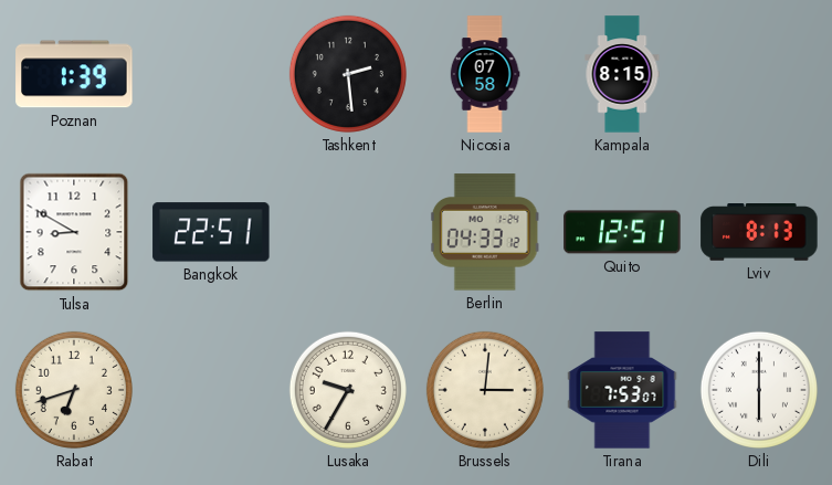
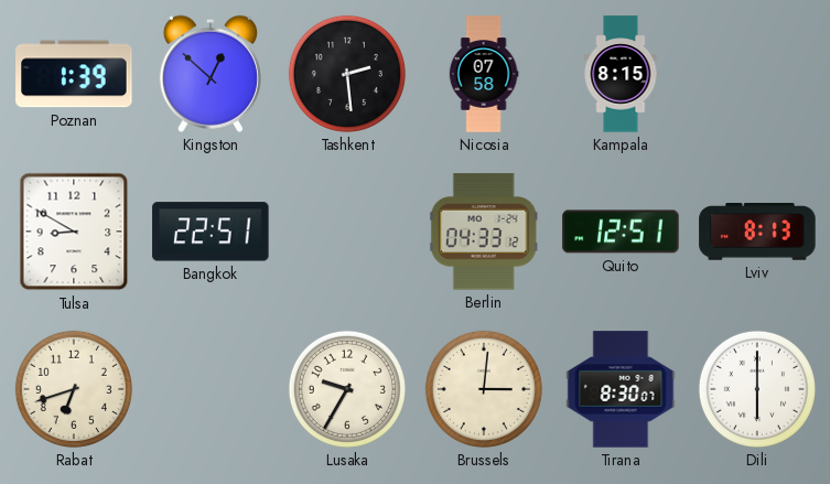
Kingston: none -> 12:52
Tirana: 7:53 -> 8:30
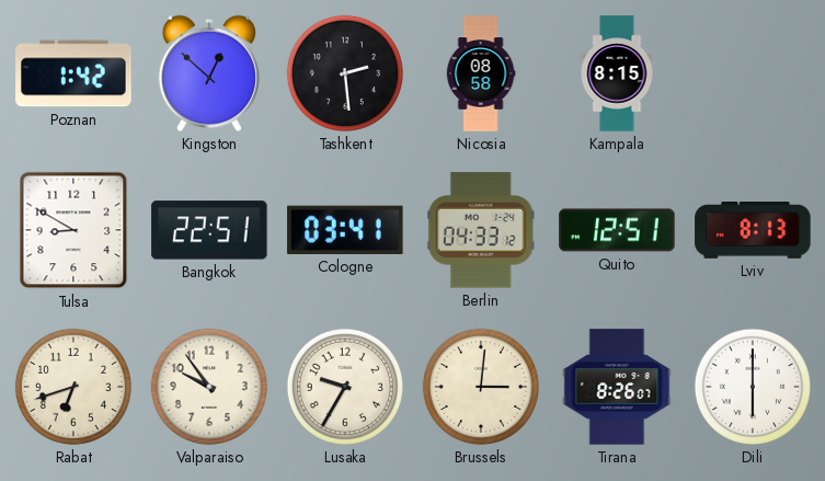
Poznan: 1:39 -> 1:42
Nicosia: 07:58 -> 08:58
Cologne: none -> 03:41
Valparaiso: none -> 9:54
Tirana: 8:30 -> 8:26
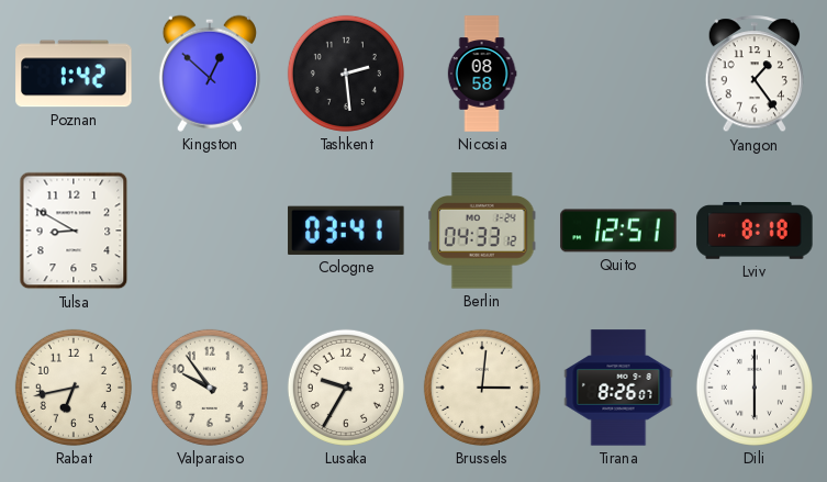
Kampala: 8:15 -> none
Yangon: none -> 1:24
Bangkok: 22:51 -> none
Lviv: 8:13 -> 8:18
Rabat: 6:42 -> 6:43
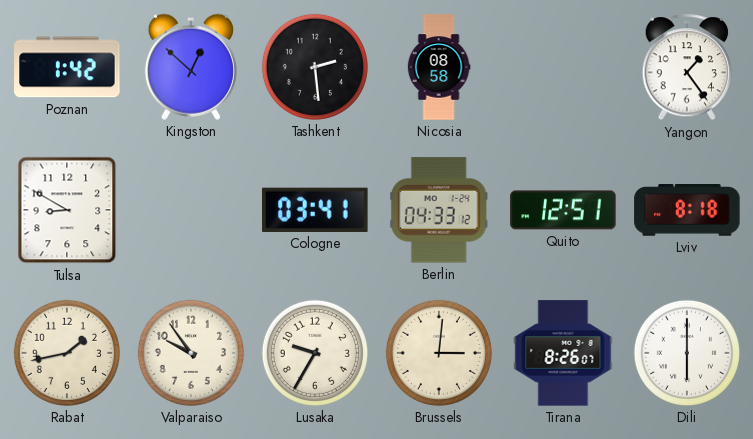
Rabat: 6:43 -> 1:43
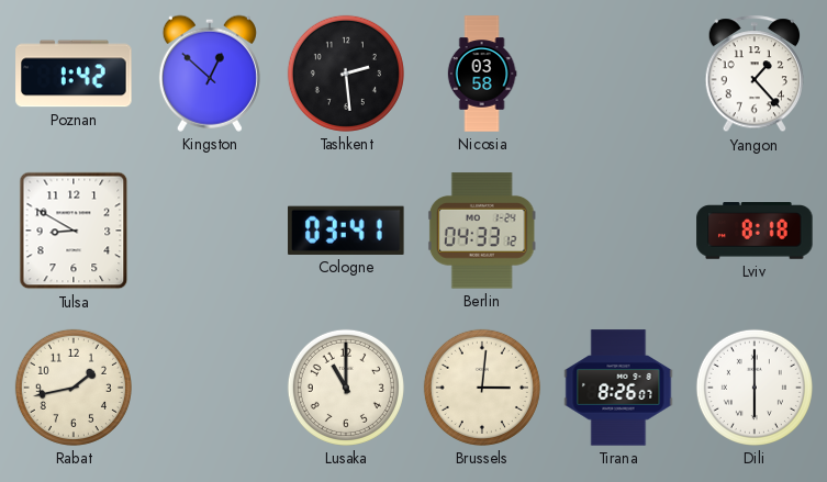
Nicosia: 08:58 -> 03:58
Yangon: 1:24 -> 1:23
Quito: 12:51 -> none
Valparaiso: 9:54 -> none
Lusaka: 9:35 -> 11:00
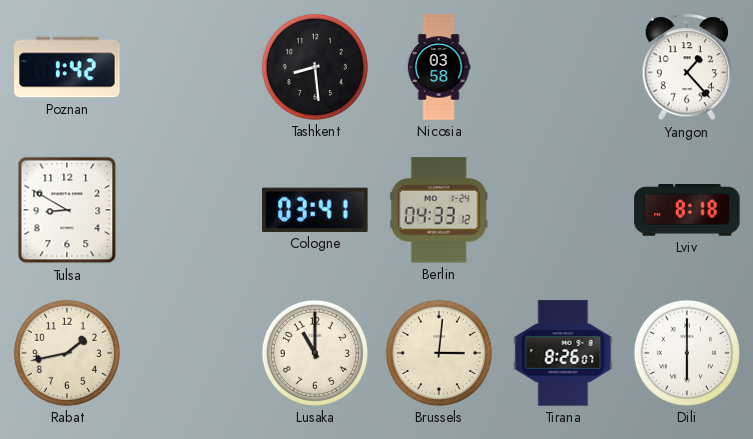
Kingston: 12:52 -> none
Tashkent: 2:29 -> 8:29
